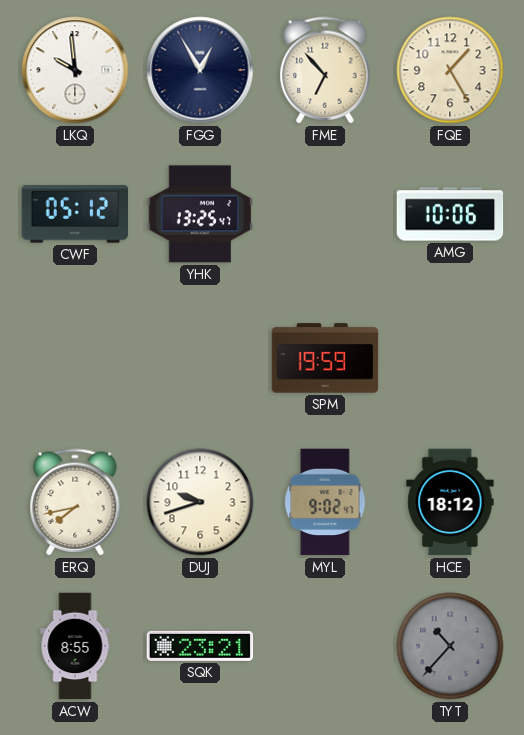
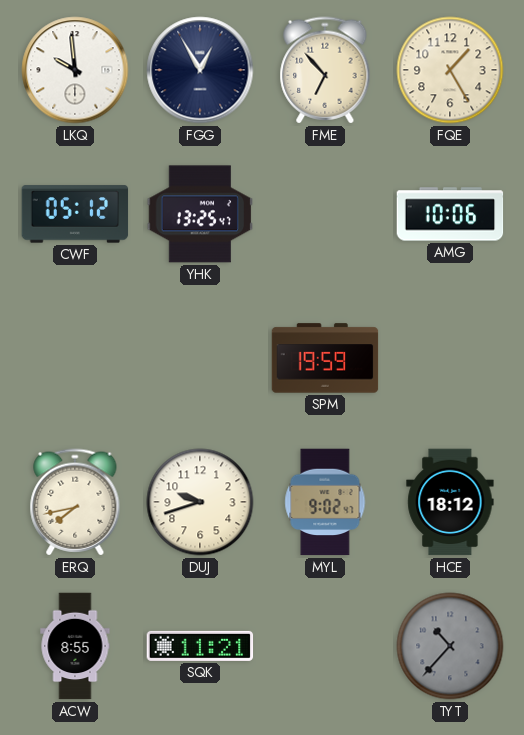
SQK: 23:21 -> 11:21
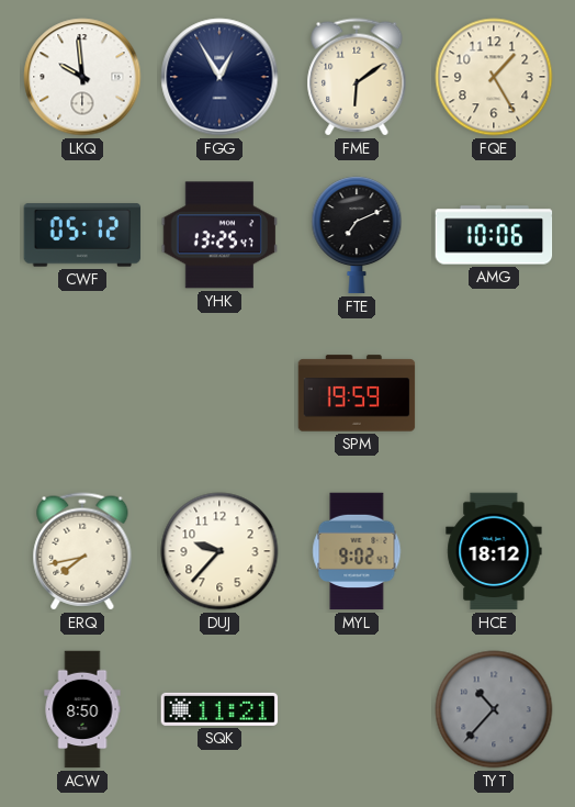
FME: 6:53 -> 6:09
FTE: none -> 7:11
DUJ: 9:42 -> 9:37
ACW: 8:55 -> 8:50
